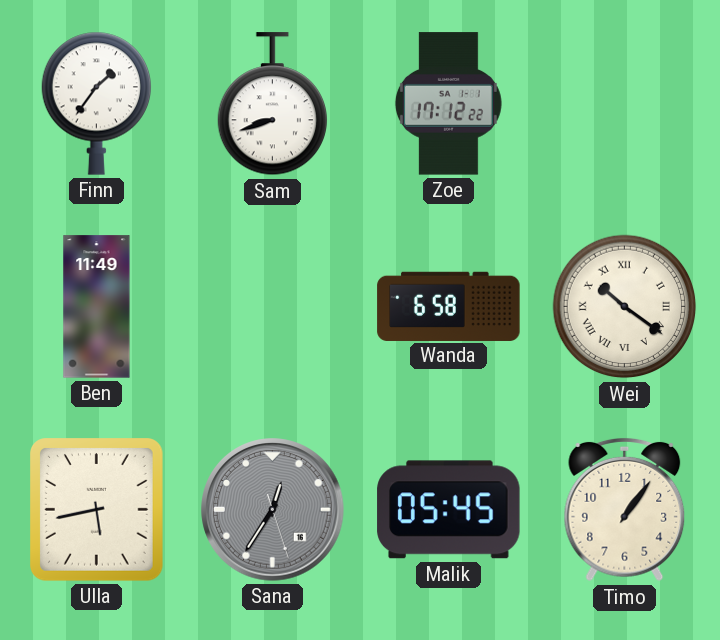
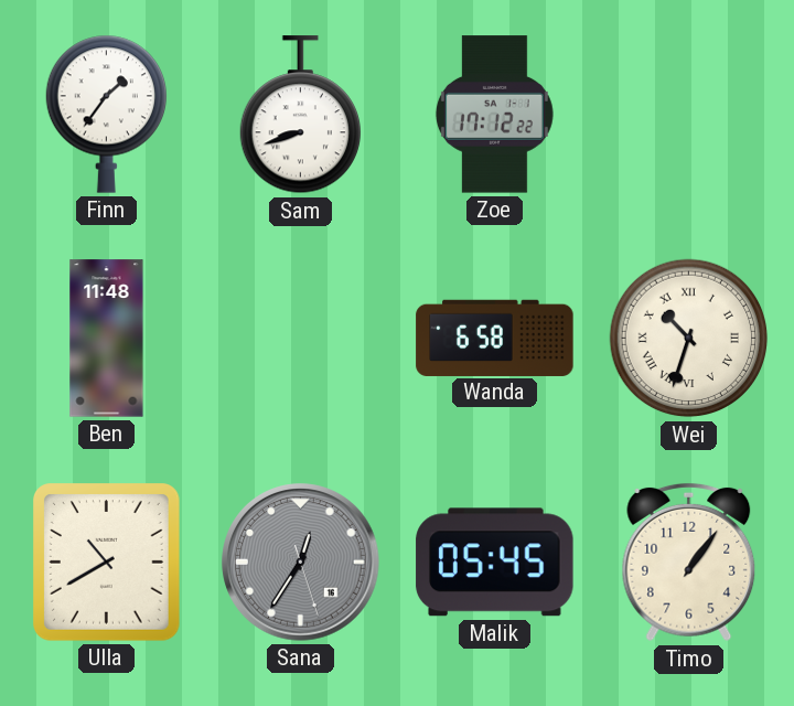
Ben: 11:49 -> 11:48
Wei: 10:21 -> 10:33
Ulla: 5:43 -> 10:40
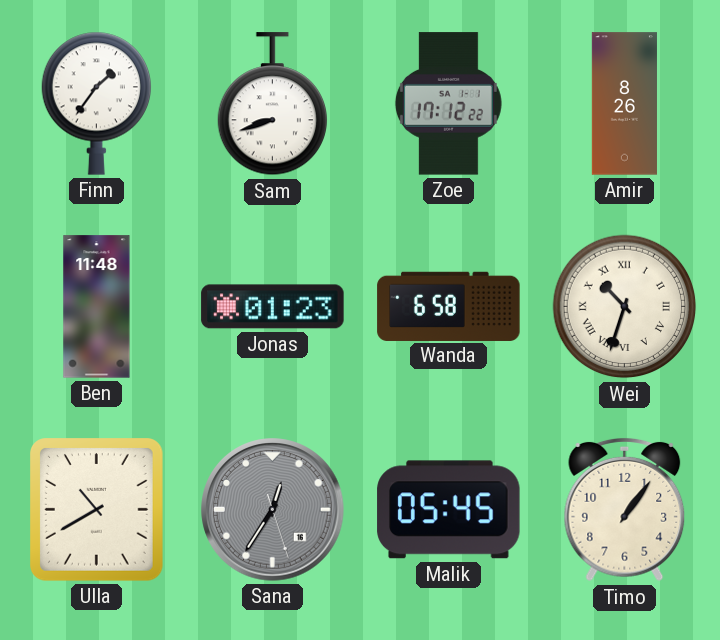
Amir: none -> 8:26
Jonas: none -> 01:23
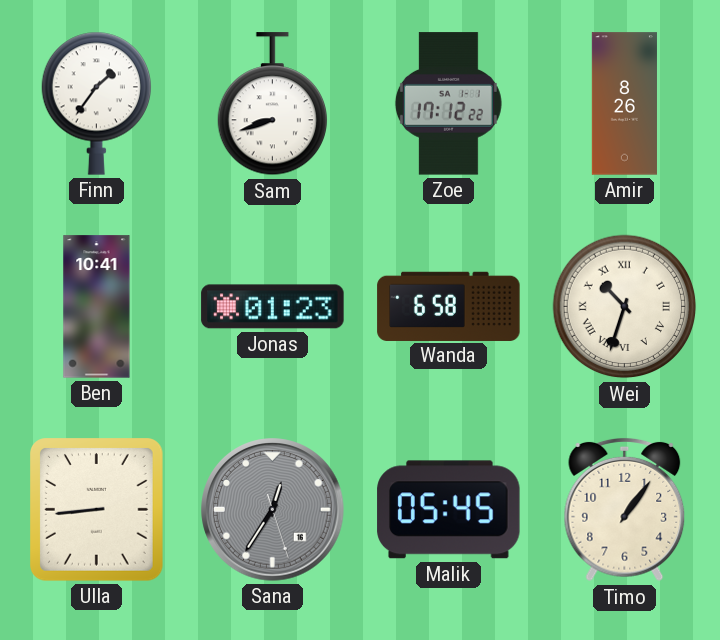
Ben: 11:48 -> 10:41
Ulla: 10:40 -> 8:44
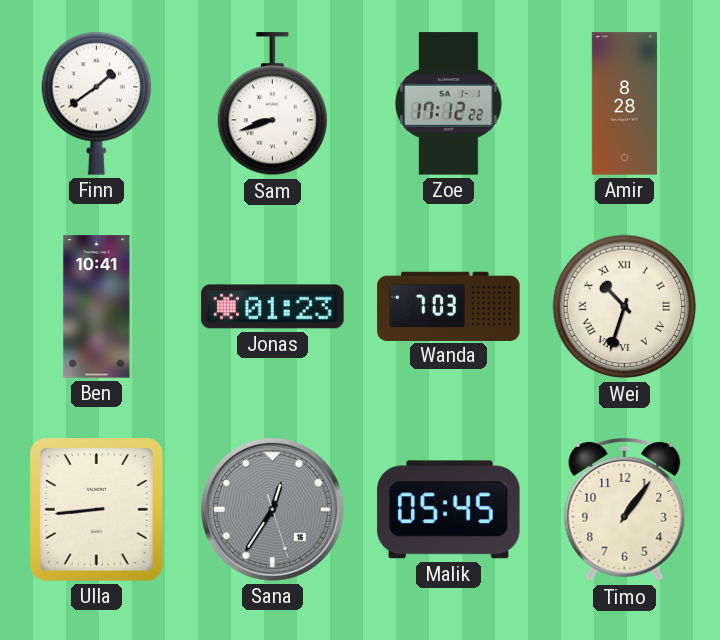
Finn: 1:36 -> 1:39
Amir: 8:26 -> 8:28
Wanda: 6:58 -> 7:03
